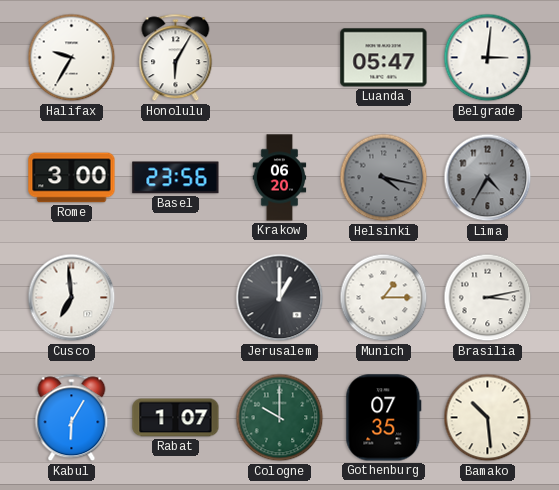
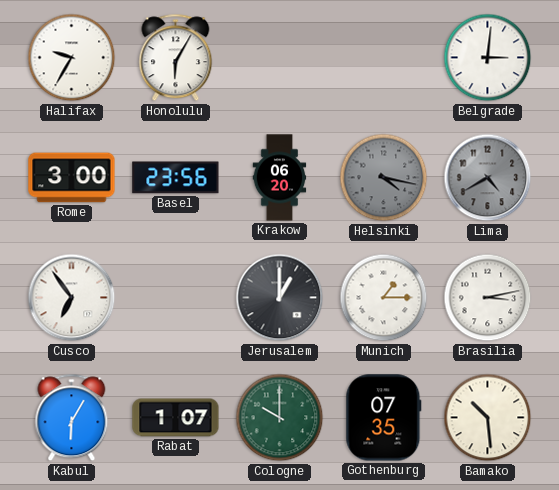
Luanda: 05:47 -> none
Lima: 4:35 -> 4:40
Cusco: 6:59 -> 6:54
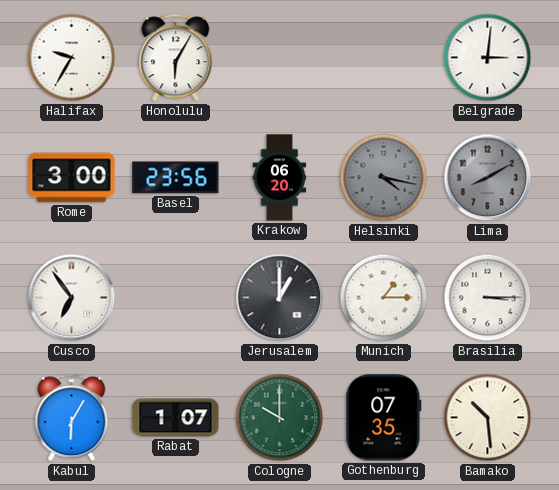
Lima: 4:40 -> 8:10
Brasilia: 3:13 -> 3:15
